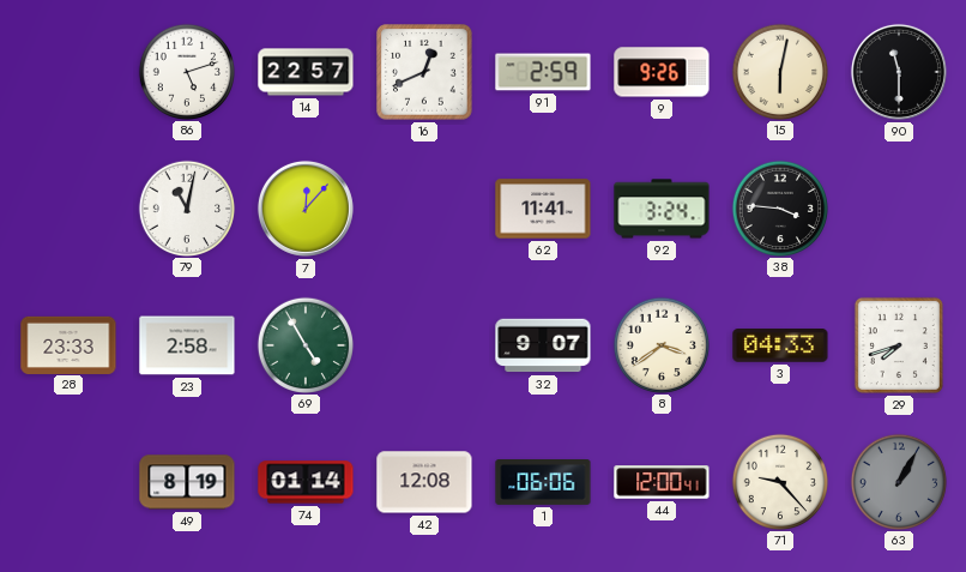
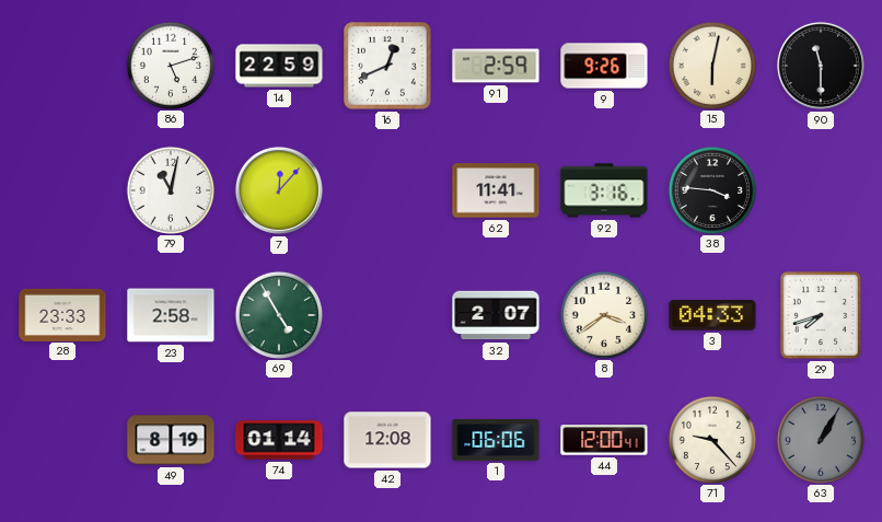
14: 22:57 -> 22:59
92: 3:24 -> 3:16
32: 9:07 -> 2:07
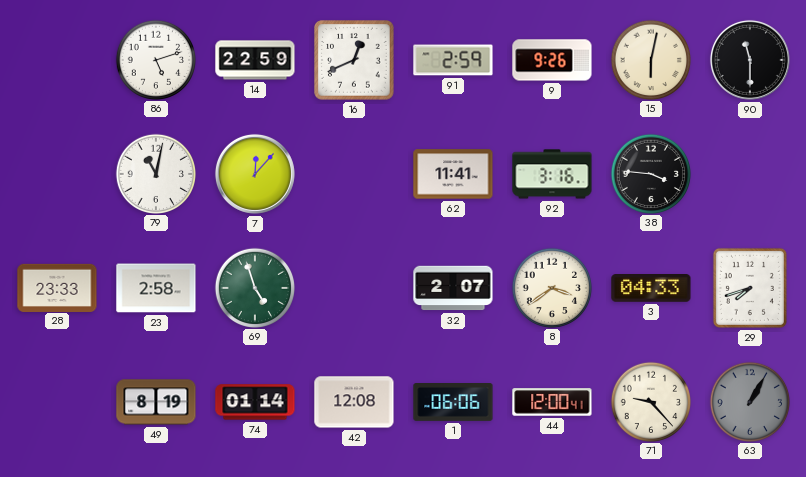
69: 4:55 -> 4:57
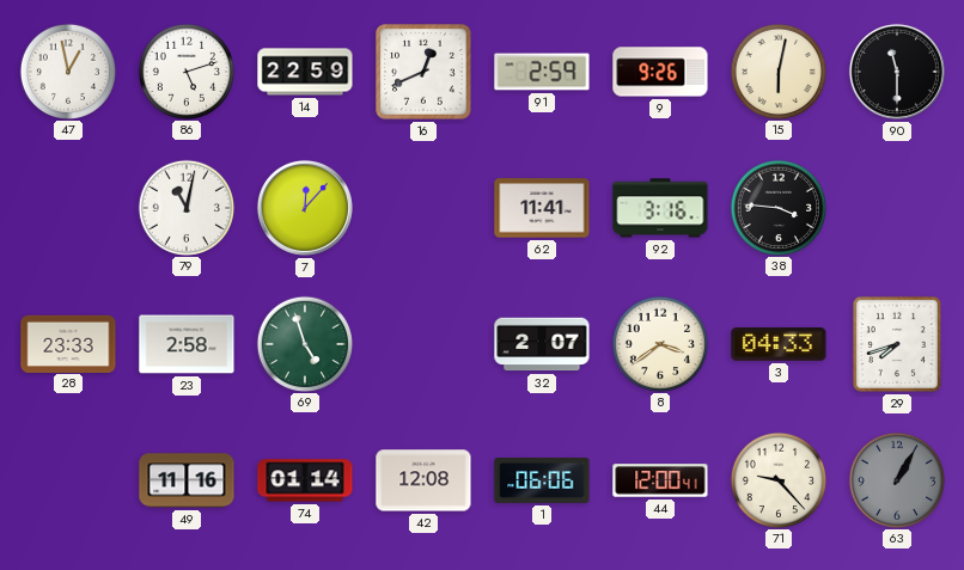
47: none -> 12:58
49: 8:19 -> 11:16
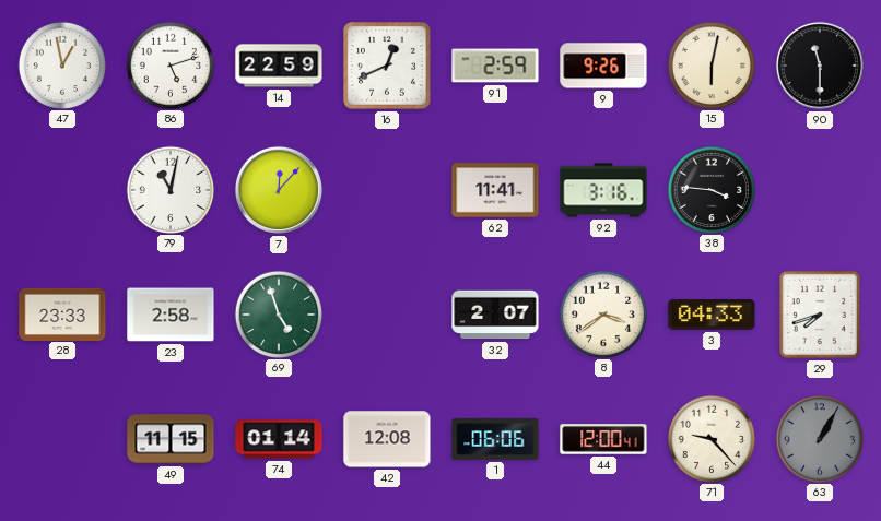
49: 11:16 -> 11:15
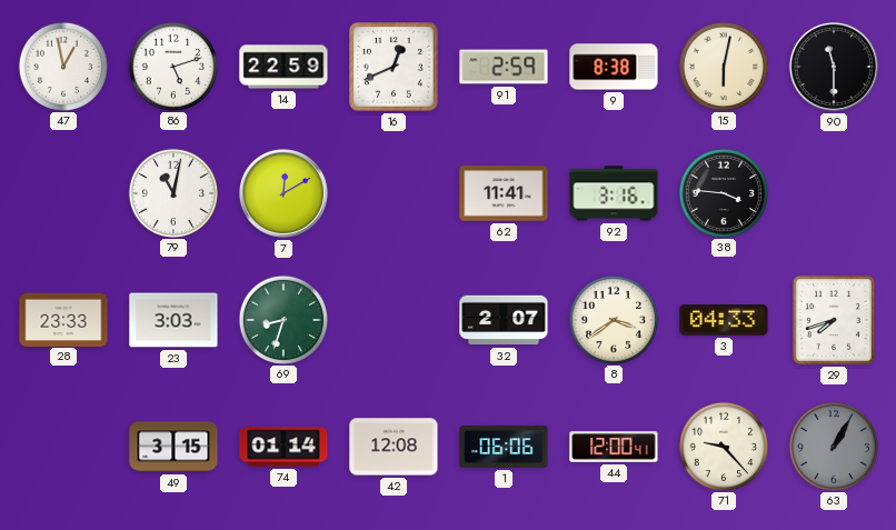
9: 9:26 -> 8:38
7: 12:07 -> 12:10
23: 2:58 -> 3:03
69: 4:57 -> 8:33
49: 11:15 -> 3:15
